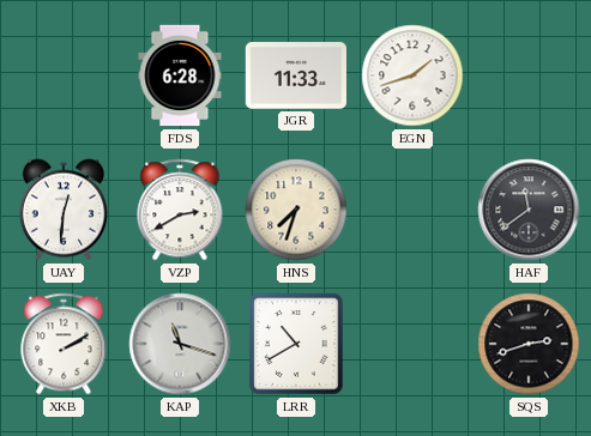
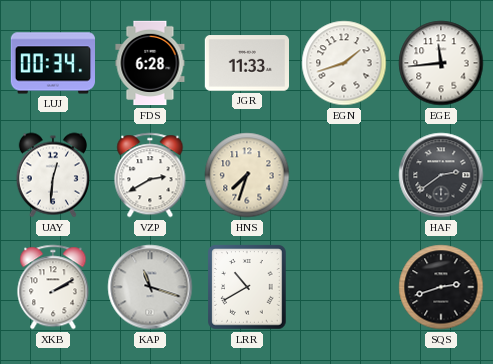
LUJ: none -> 00:34
EGE: none -> 11:44
HAF: 11:39 -> 2:39
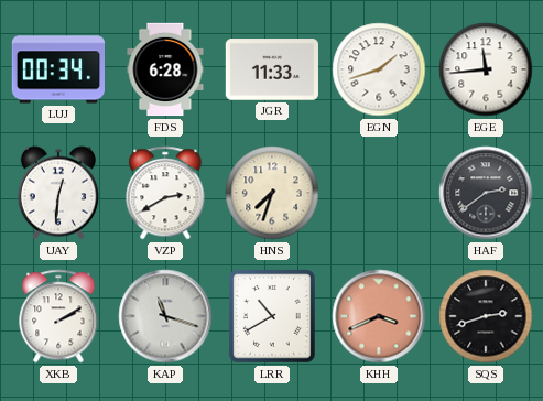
KHH: none -> 3:41
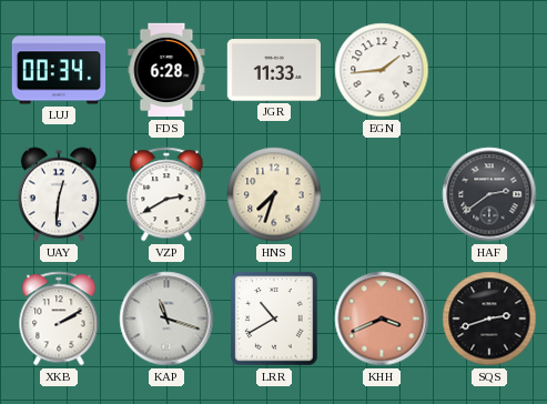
EGN: 1:42 -> 1:44
EGE: 11:44 -> none
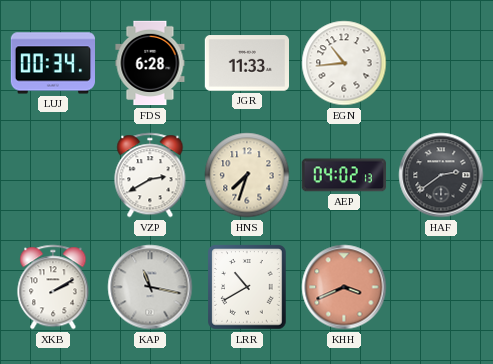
EGN: 1:44 -> 10:44
UAY: 12:31 -> none
AEP: none -> 04:02
KAP: 11:18 -> 11:17
SQS: 2:42 -> none
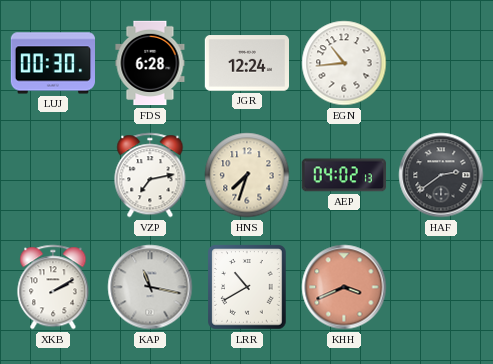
LUJ: 00:34 -> 00:30
JGR: 11:33 -> 12:24
VZP: 2:40 -> 7:13
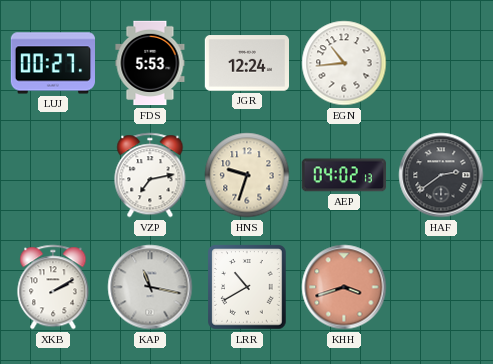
LUJ: 00:30 -> 00:27
FDS: 6:28 -> 5:53
HNS: 7:33 -> 9:33
KHH: 3:41 -> 3:42
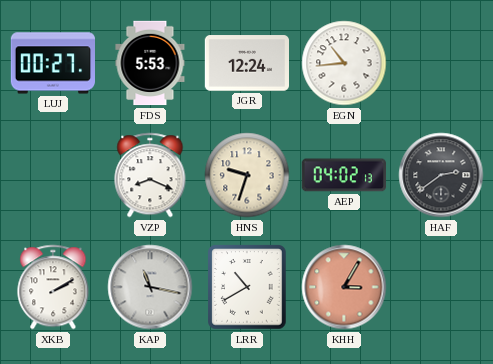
VZP: 7:13 -> 8:19
KHH: 3:42 -> 3:05
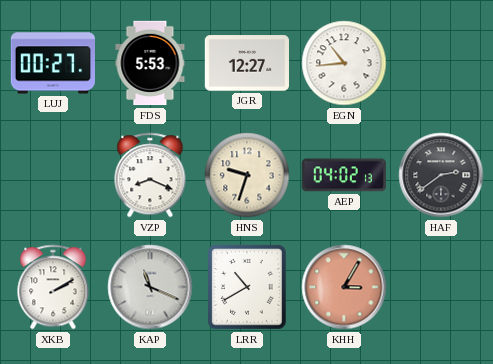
JGR: 12:24 -> 12:27
KAP: 11:17 -> 11:19
